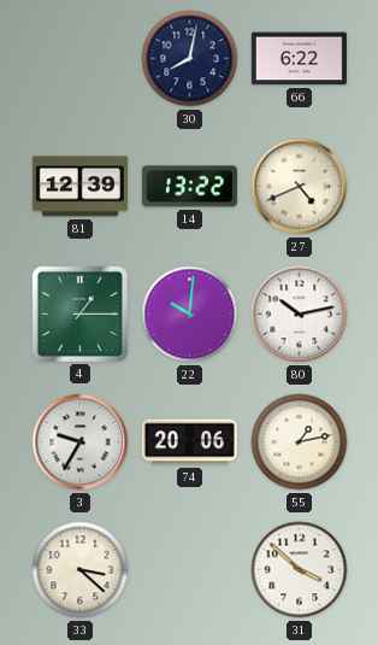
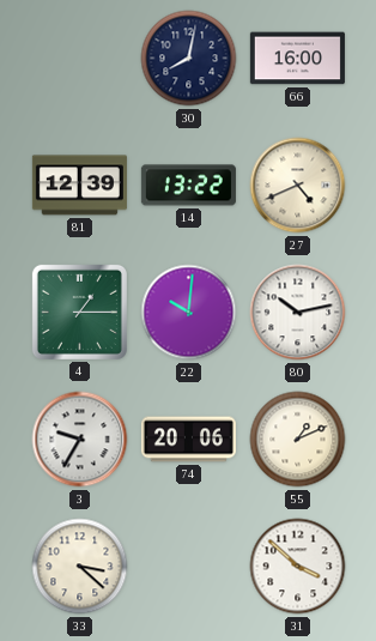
66: 6:22 -> 16:00
55: 1:13 -> 1:11
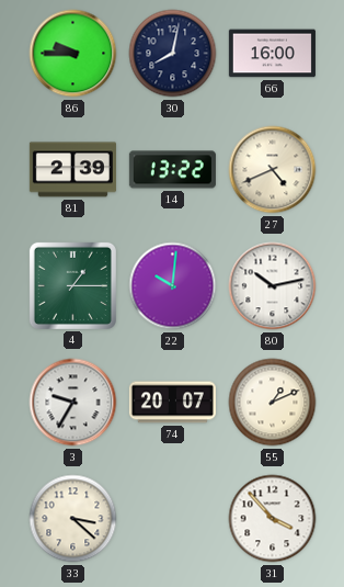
86: none -> 9:45
81: 12:39 -> 2:39
74: 20:06 -> 20:07
31: 3:52 -> 3:53
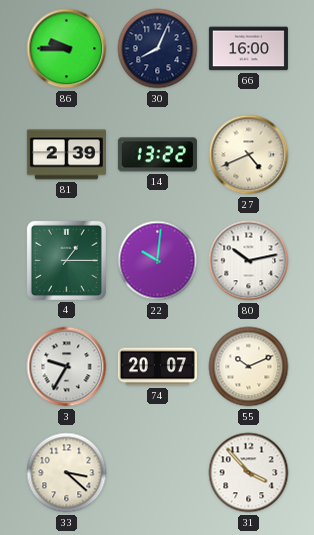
30: 8:02 -> 8:04
55: 1:11 -> 10:11
